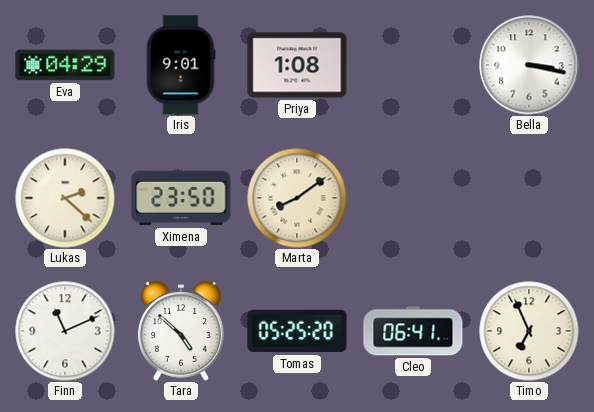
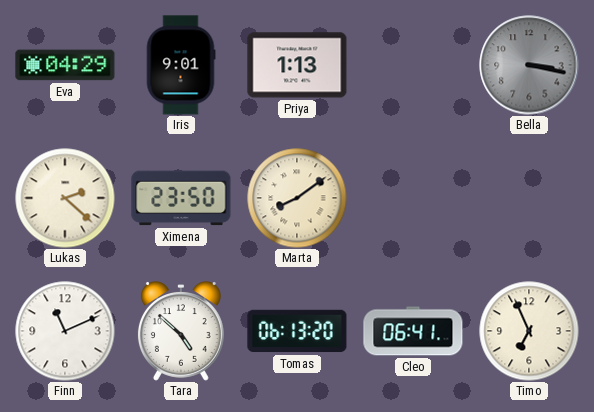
Priya: 1:08 -> 1:13
Bella dial: white -> grey
Tomas: 05:25 -> 06:13
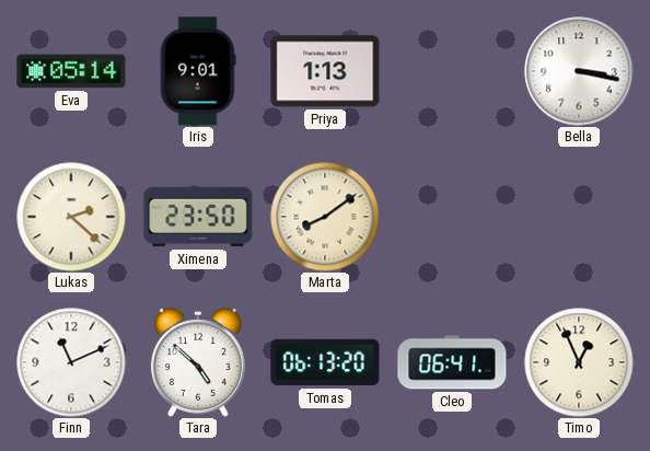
Eva: 04:29 -> 05:14
Bella dial: grey -> white
Timo: 6:56 -> 12:56
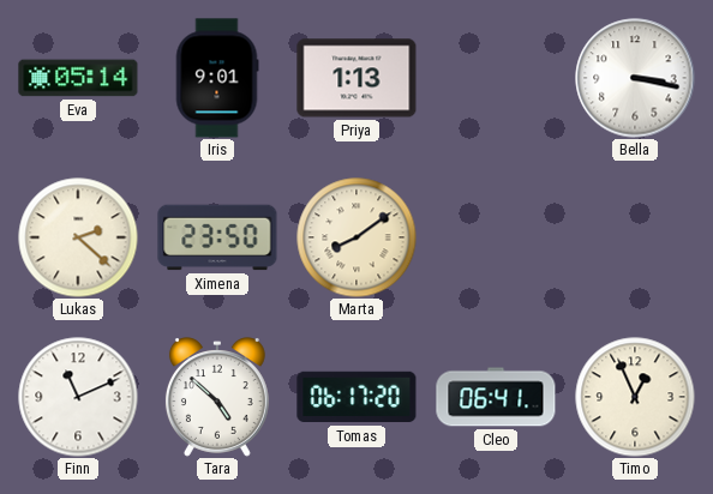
Tomas: 06:13 -> 06:17
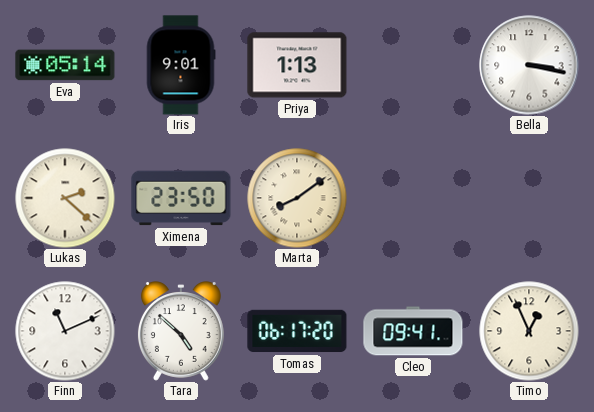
Cleo: 06:41 -> 09:41
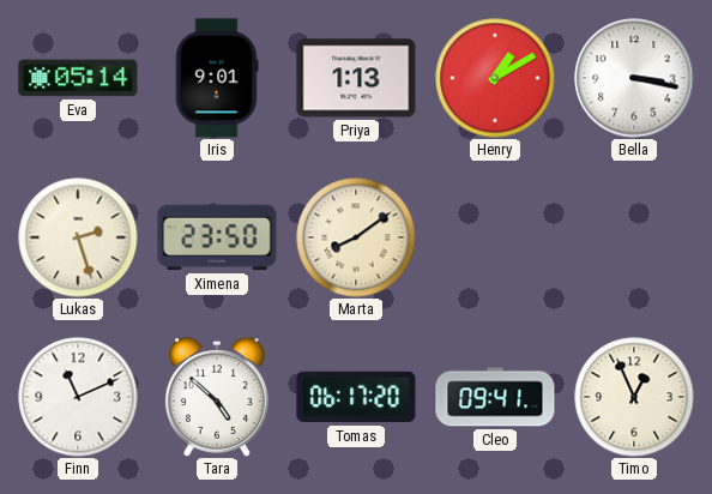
Henry: none -> 1:10
Lukas: 2:22 -> 2:27
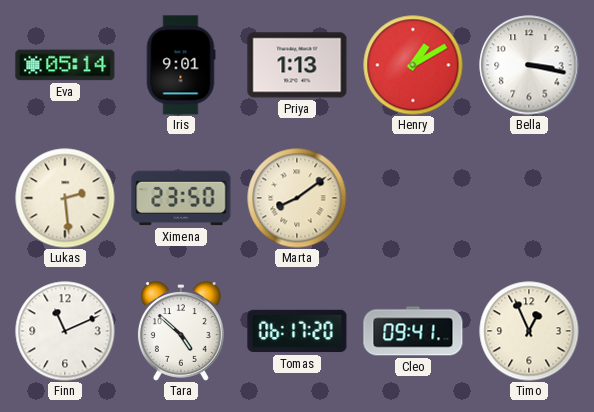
Lukas: 2:27 -> 2:29
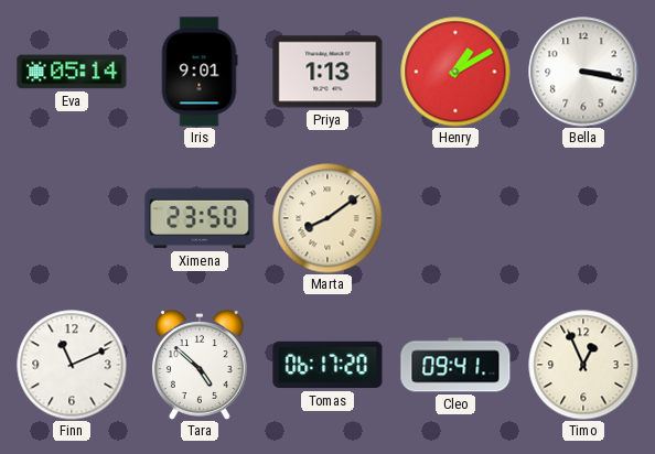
Lukas: 2:29 -> none
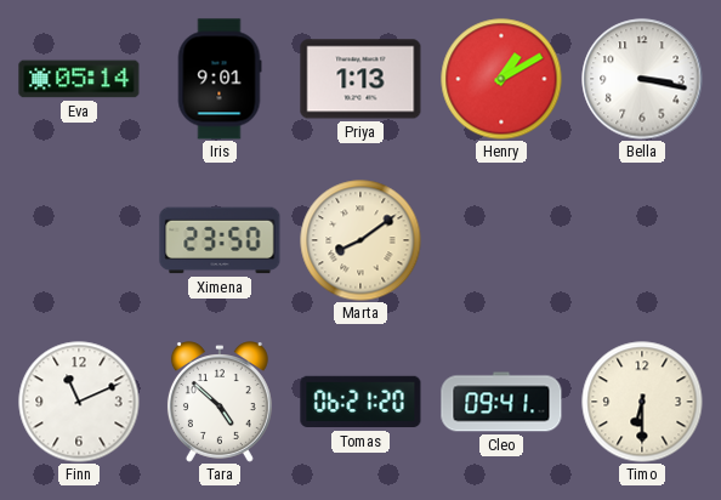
Tomas: 06:17 -> 06:21
Timo: 12:56 -> 6:30
